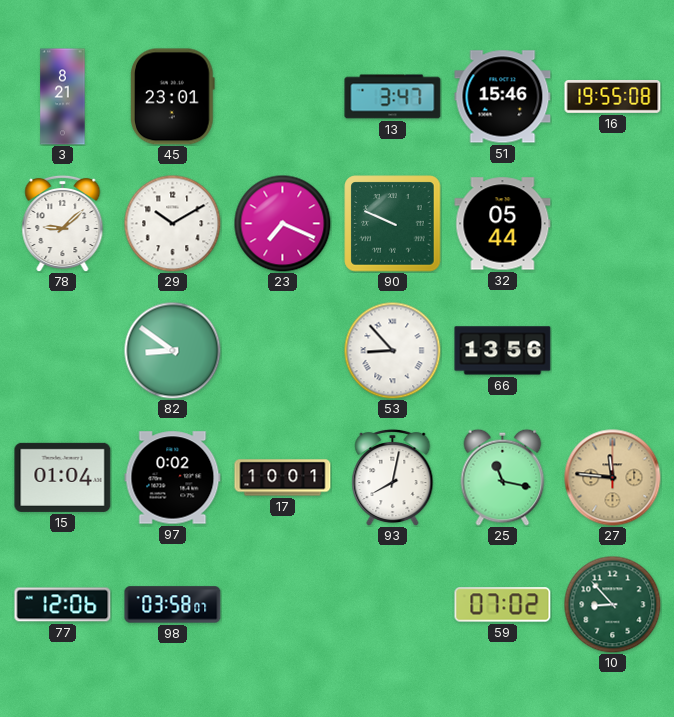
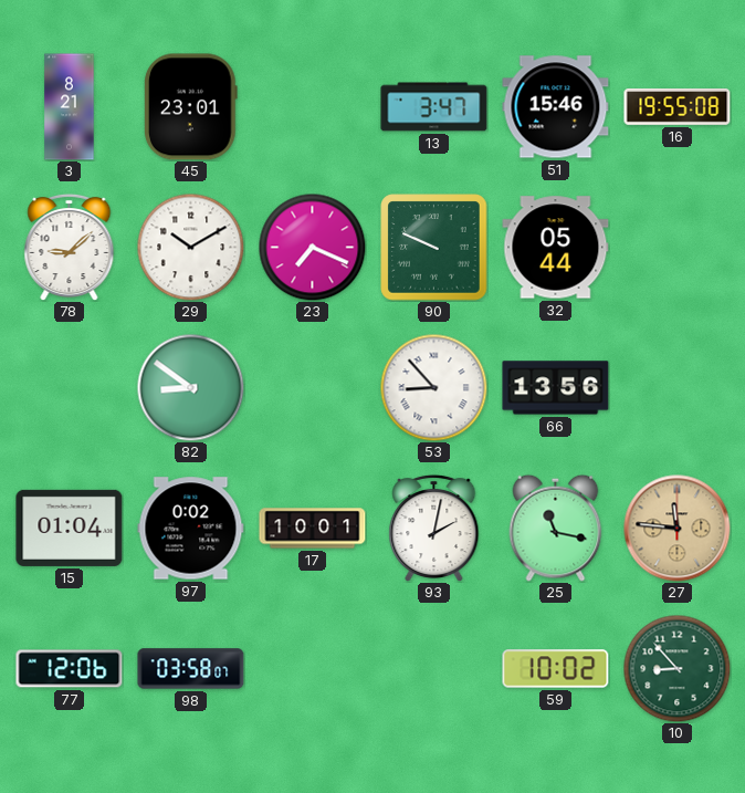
93: 8:02 -> 2:02
59: 07:02 -> 10:02
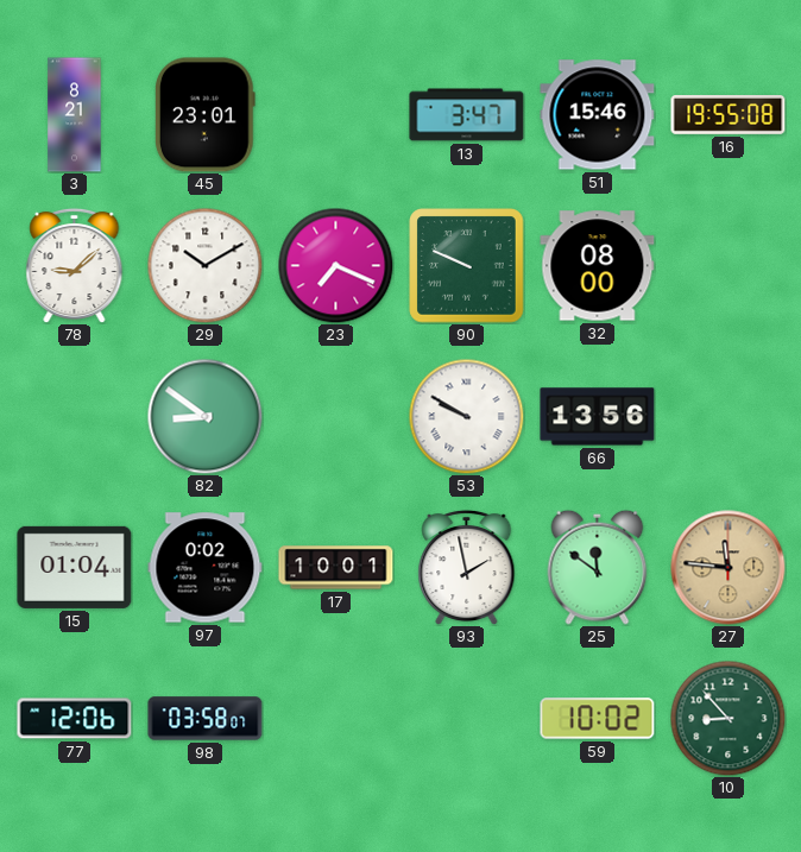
32: 05:44 -> 08:00
53: 8:53 -> 9:50
93: 2:02 -> 1:58
25: 11:17 -> 11:51
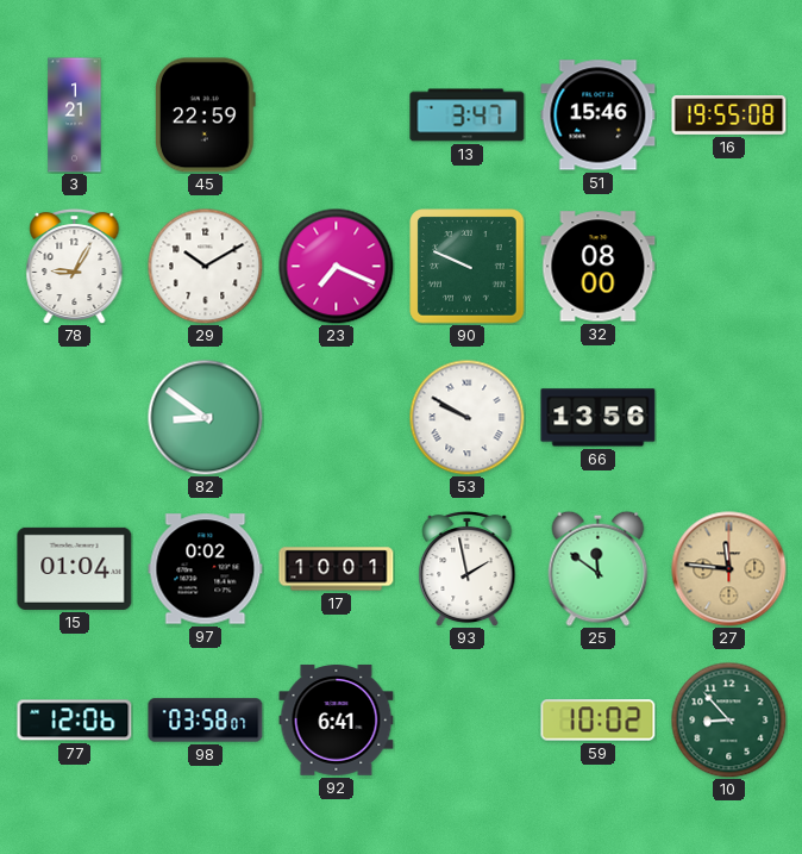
3: 8:21 -> 1:21
45: 23:01 -> 22:59
78: 9:08 -> 9:05
92: none -> 6:41
